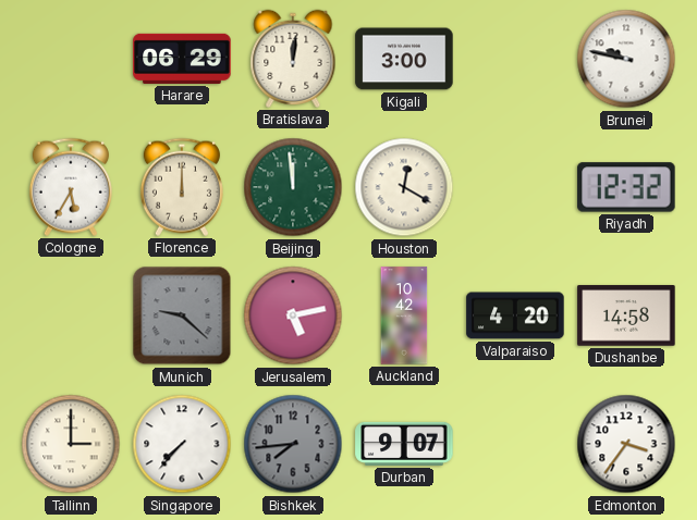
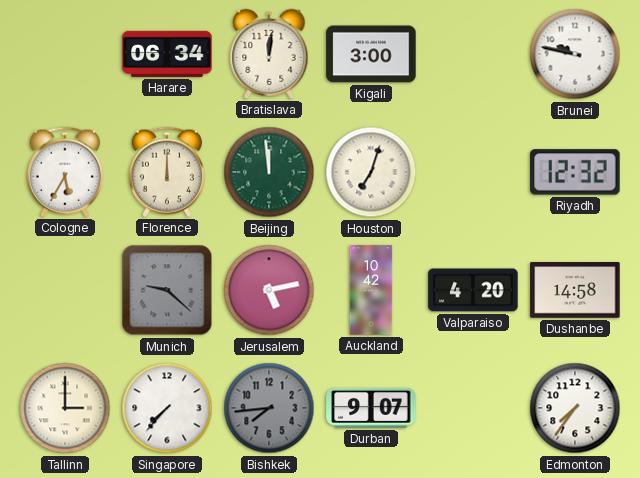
Harare: 06:29 -> 06:34
Houston: 12:20 -> 7:03
Edmonton: 3:36 -> 7:36
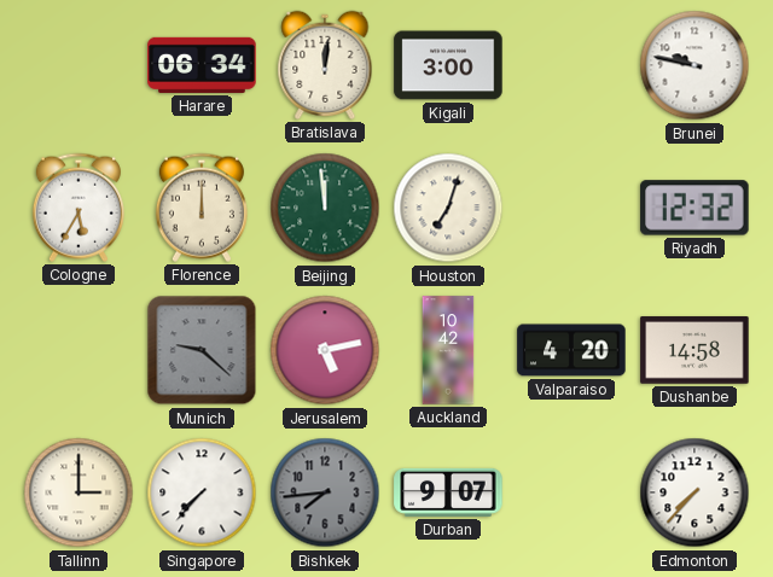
Edmonton: 7:36 -> 7:37
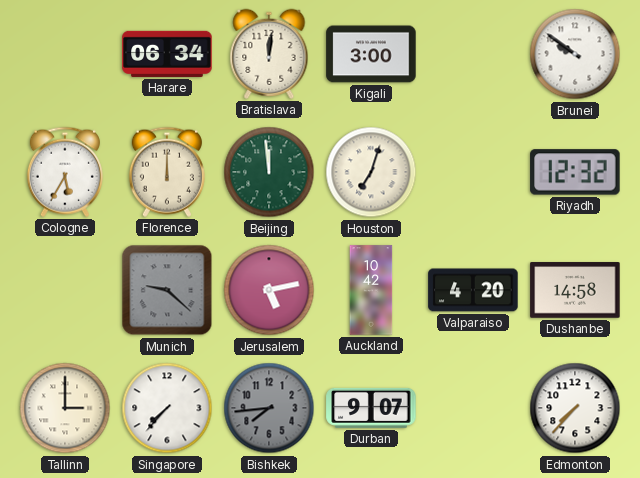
Brunei: 9:47 -> 9:51
